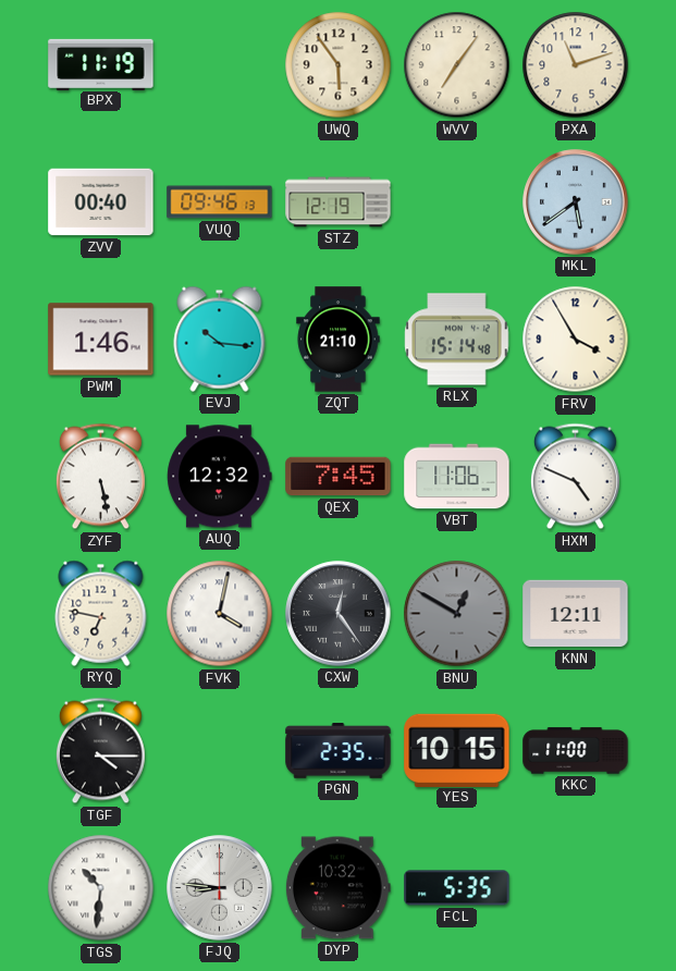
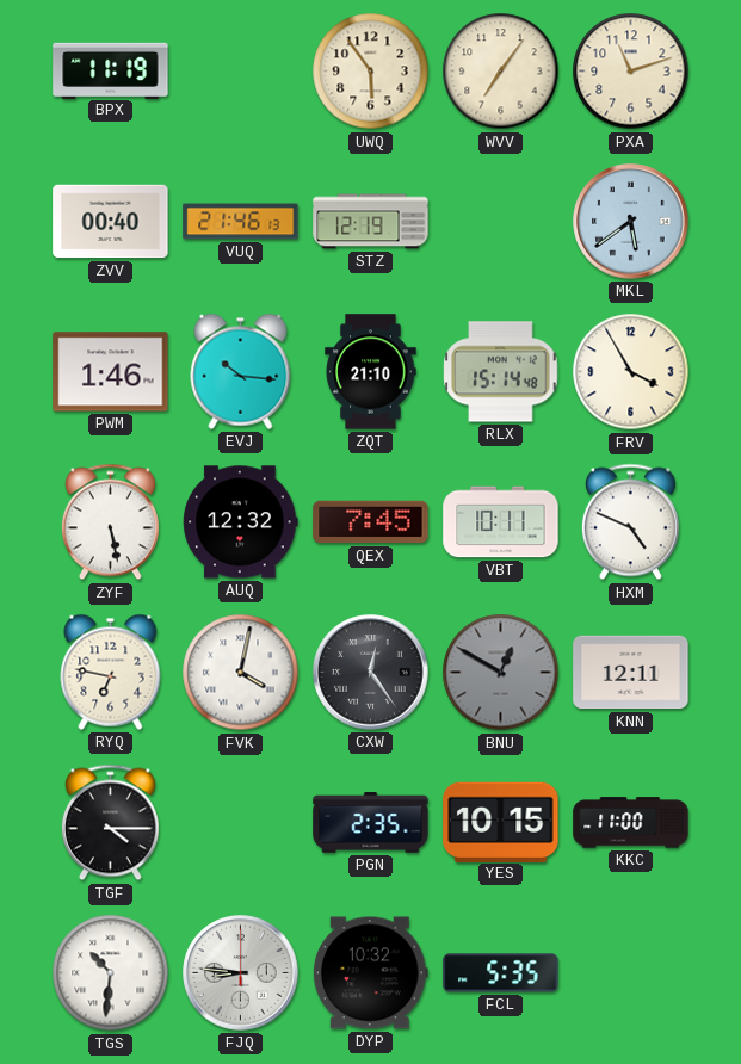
VUQ: 09:46 -> 21:46
VBT: 11:06 -> 10:11
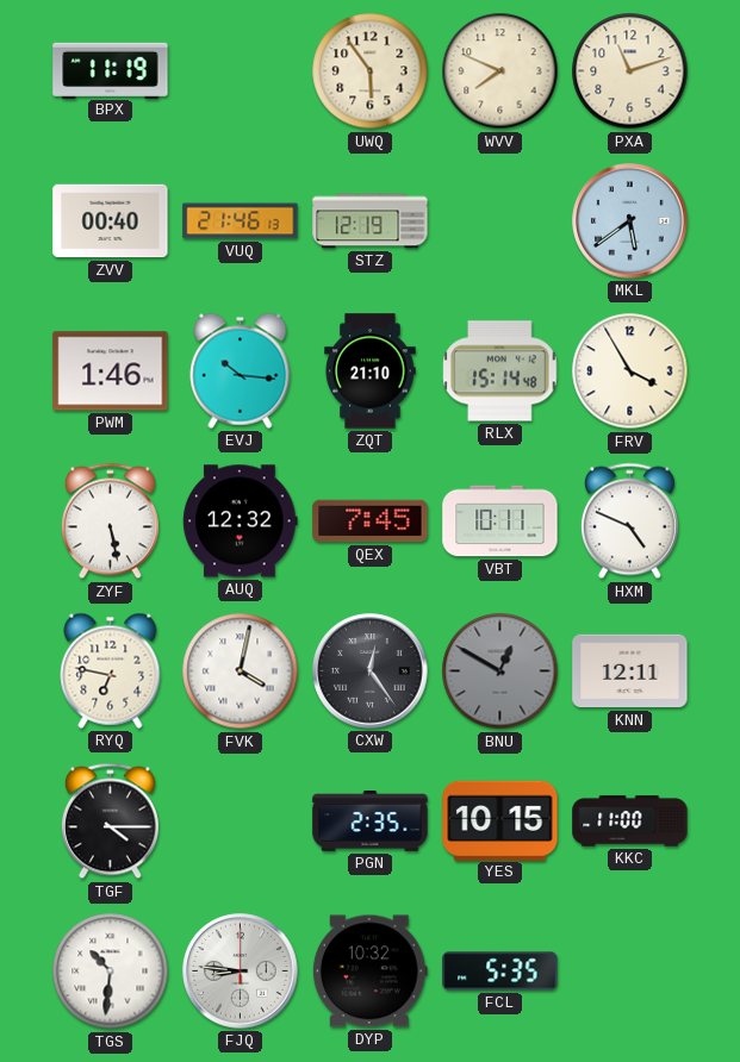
WVV: 7:06 -> 7:49
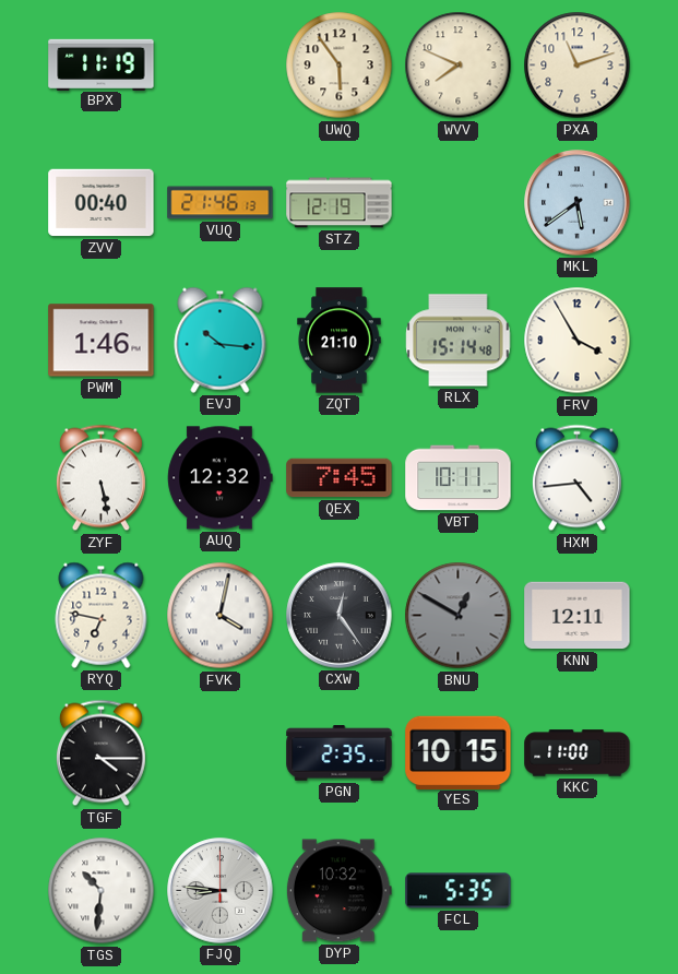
HXM: 4:49 -> 4:44
